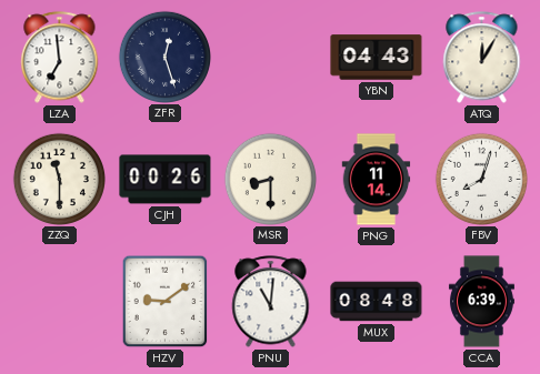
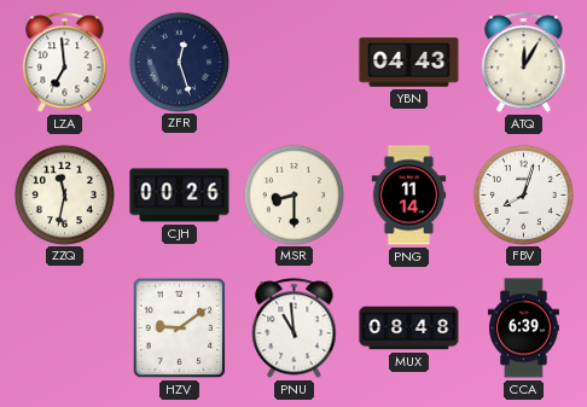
ZZQ: 11:30 -> 11:32
PNU: 11:01 -> 10:59
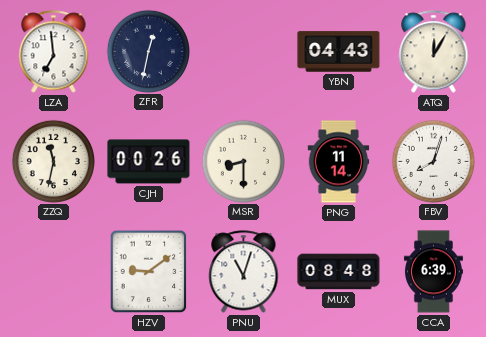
ZFR: 12:27 -> 12:32
PNU: 10:59 -> 11:03
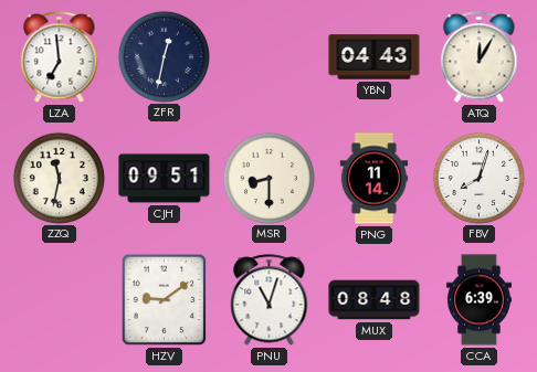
CJH: 00:26 -> 09:51
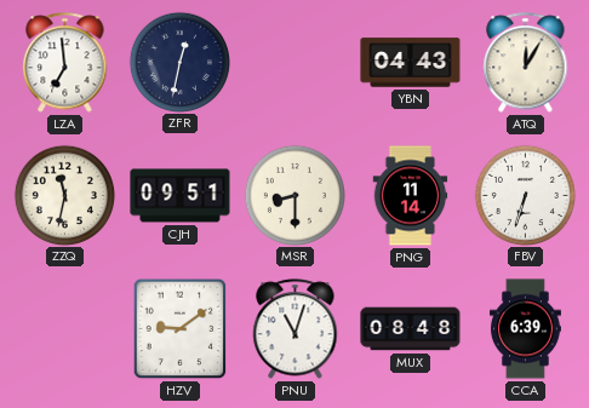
FBV: 8:03 -> 6:33
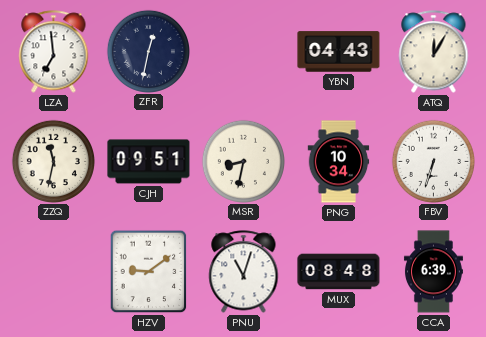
MSR: 8:30 -> 8:32
PNG: 11:14 -> 10:34
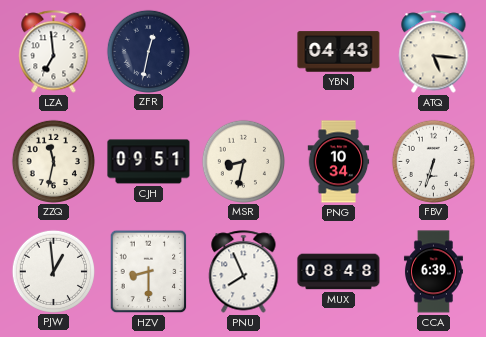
ATQ: 12:05 -> 5:16
PJW: none -> 12:59
HZV: 9:09 -> 8:30
PNU: 11:03 -> 7:56
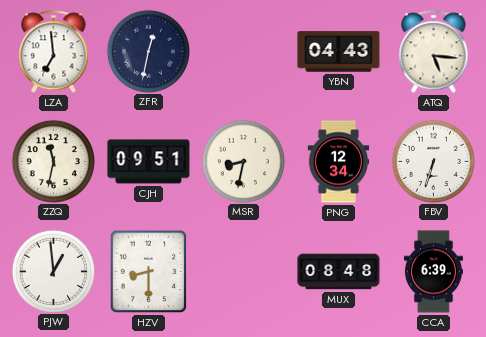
PNG: 10:34 -> 12:34
PNU: 7:56 -> none
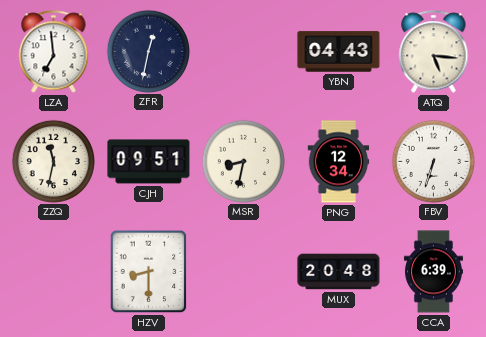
PJW: 12:59 -> none
MUX: 08:48 -> 20:48
